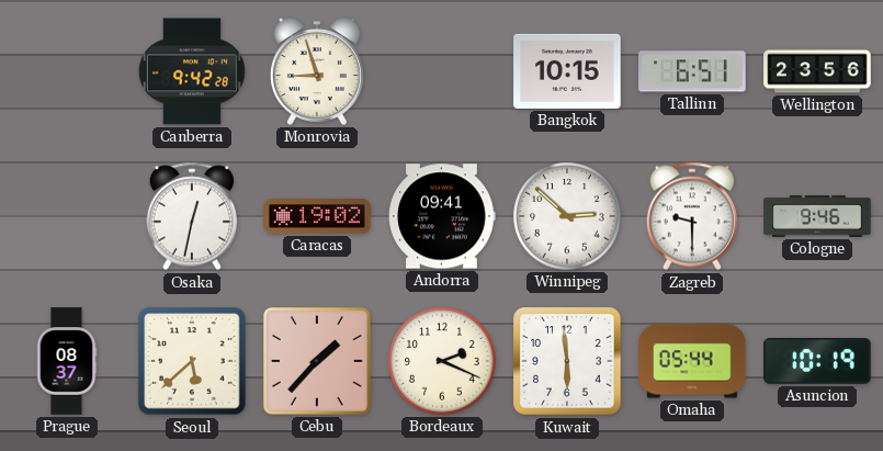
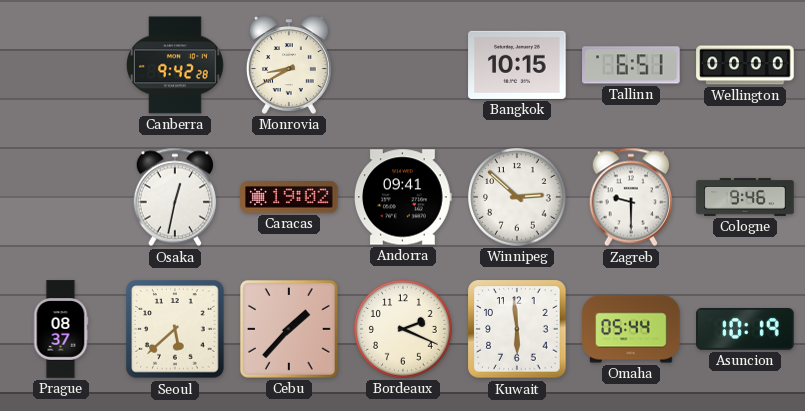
Monrovia: 8:57 -> 8:40
Wellington: 23:56 -> 00:00
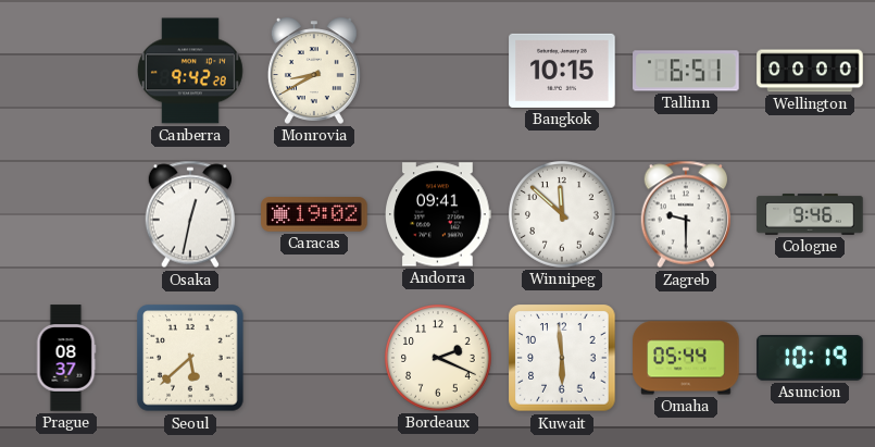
Winnipeg: 2:52 -> 11:52
Cebu: 1:37 -> none
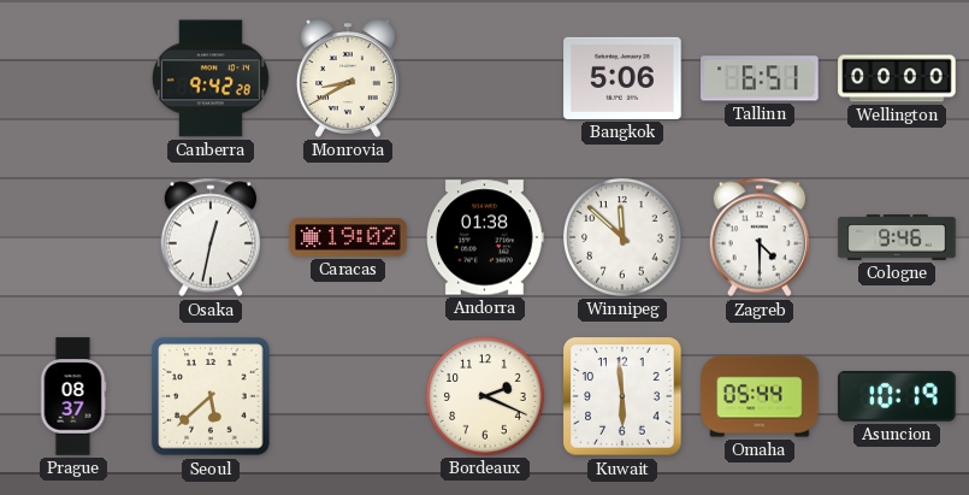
Bangkok: 10:15 -> 5:06
Andorra: 09:41 -> 01:38
Zagreb: 9:30 -> 4:30
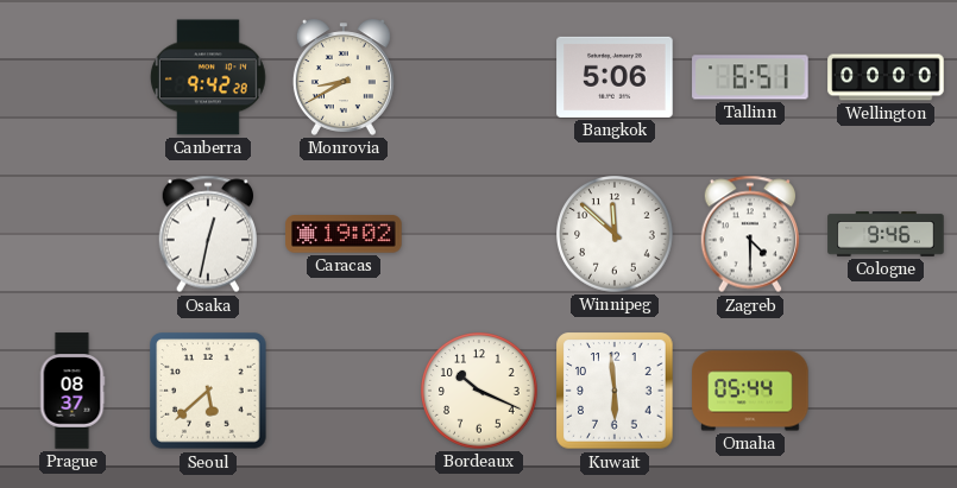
Andorra: 01:38 -> none
Bordeaux: 2:19 -> 10:19
Asuncion: 10:19 -> none
